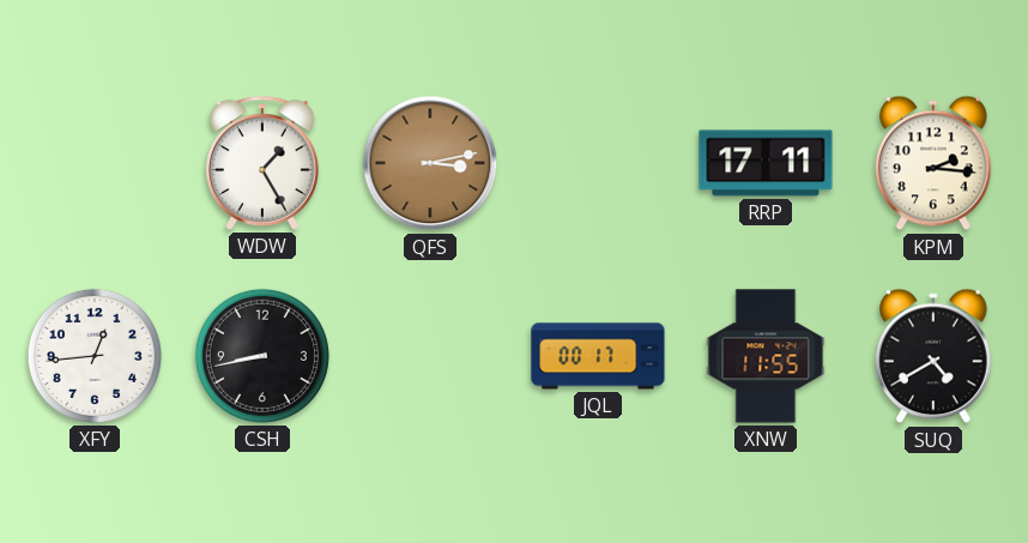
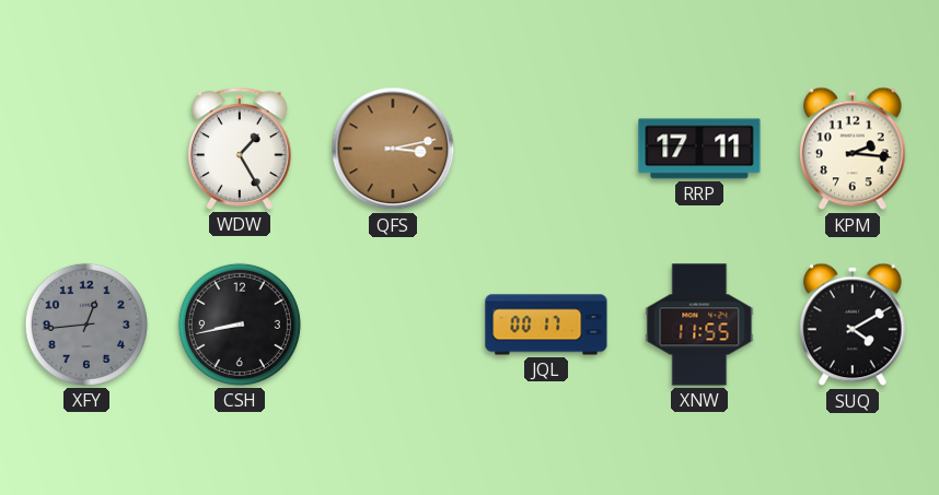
XFY dial: white -> grey
SUQ: 4:40 -> 4:10
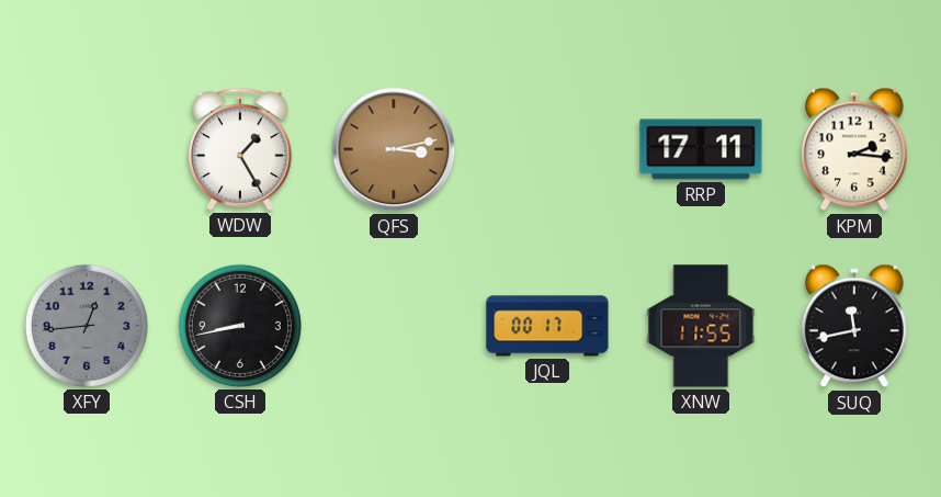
SUQ: 4:10 -> 11:43
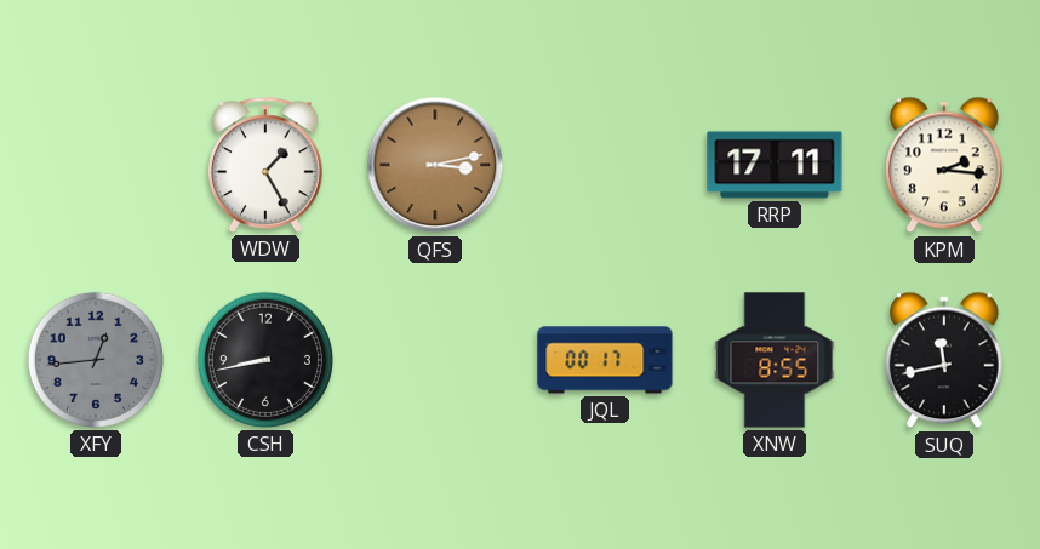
XNW: 11:55 -> 8:55
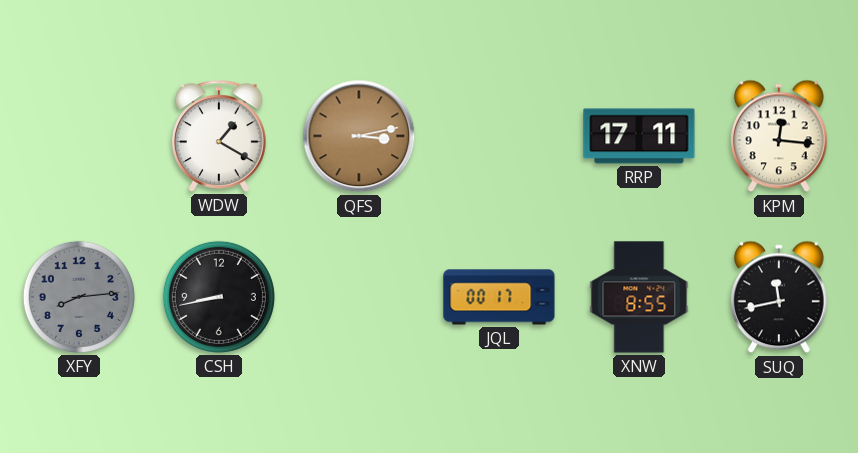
WDW: 1:25 -> 1:20
KPM: 2:16 -> 12:16
XFY: 12:44 -> 8:14
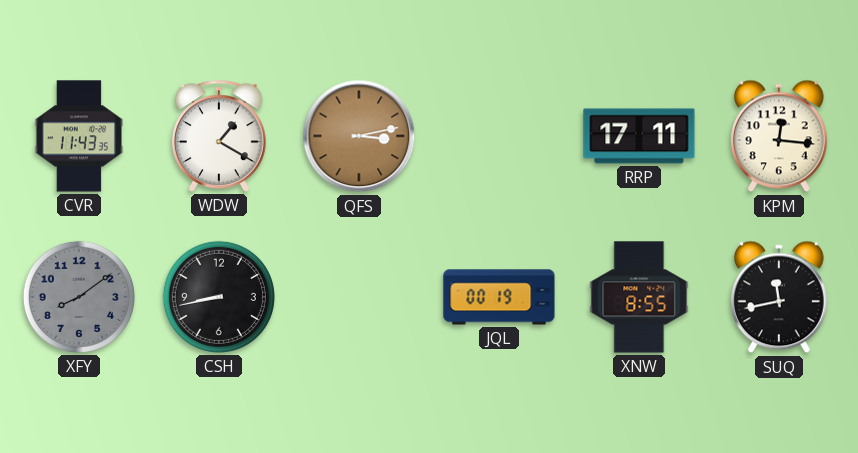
CVR: none -> 11:43
XFY: 8:14 -> 8:09
JQL: 00:17 -> 00:19
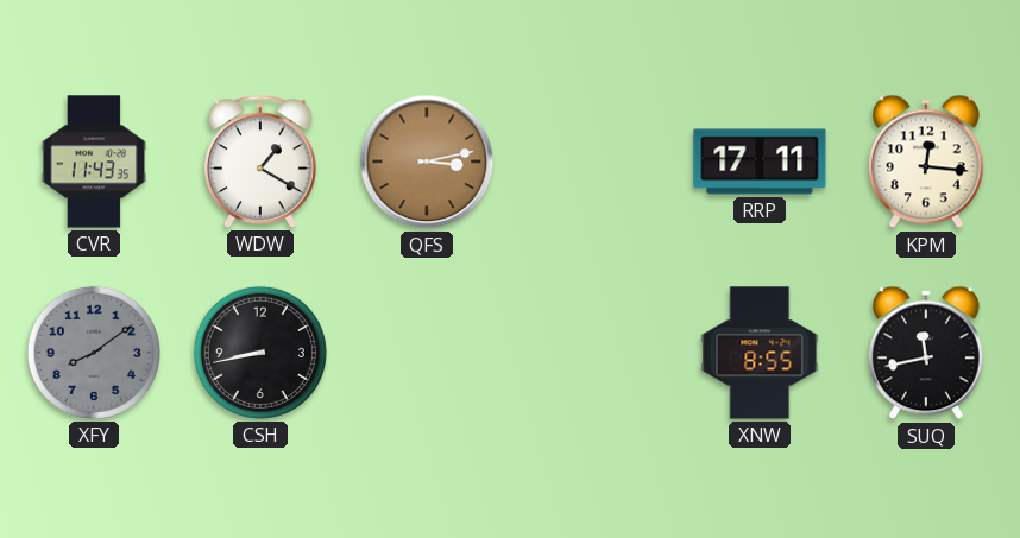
JQL: 00:19 -> none
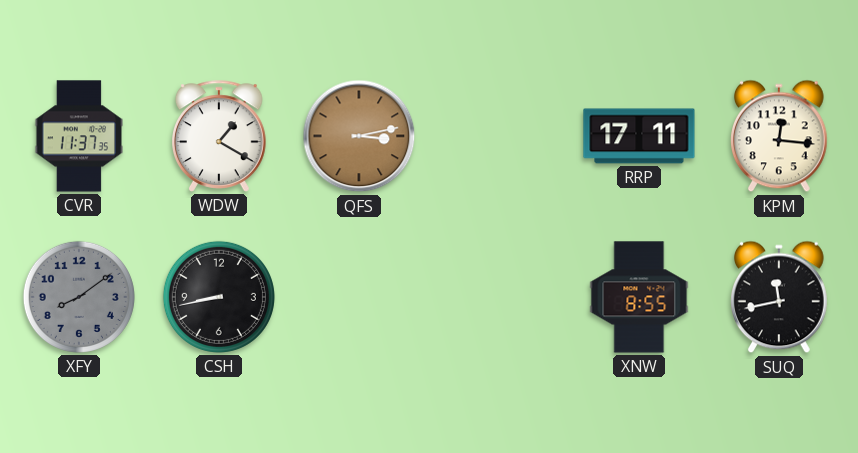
CVR: 11:43 -> 11:37
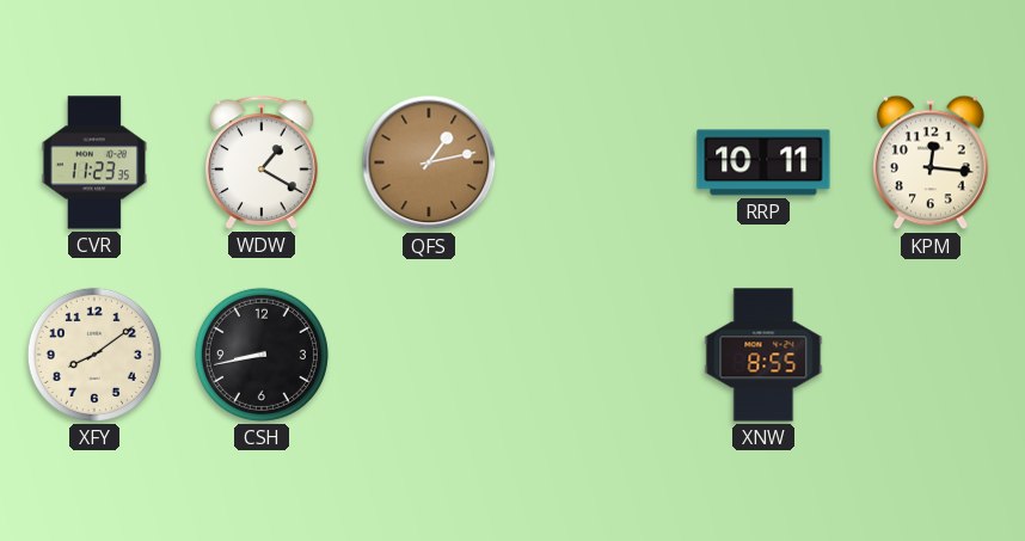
CVR: 11:37 -> 11:23
QFS: 3:13 -> 1:13
RRP: 17:11 -> 10:11
XFY dial: grey -> cream
SUQ: 11:43 -> none
